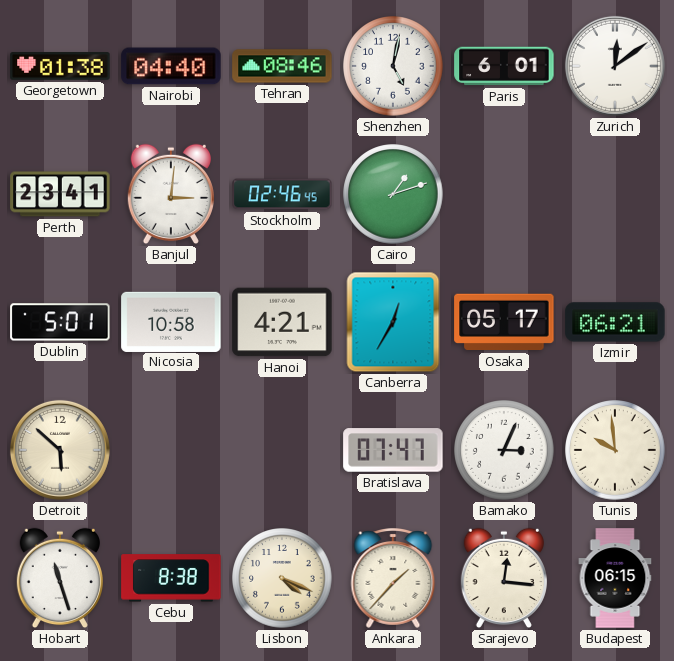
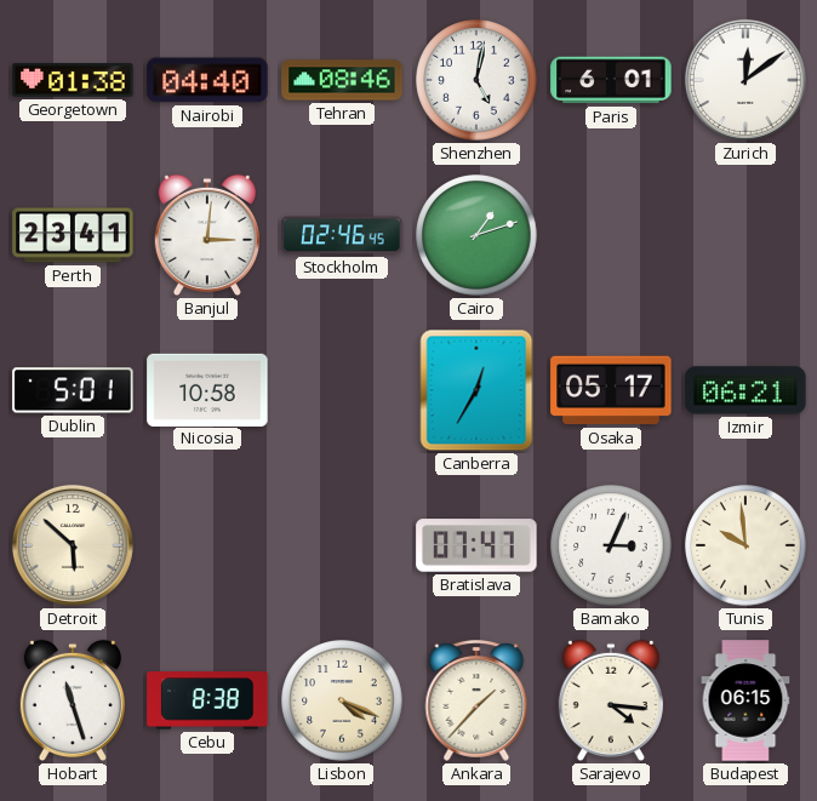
Hanoi: 4:21 -> none
Sarajevo: 12:16 -> 4:16
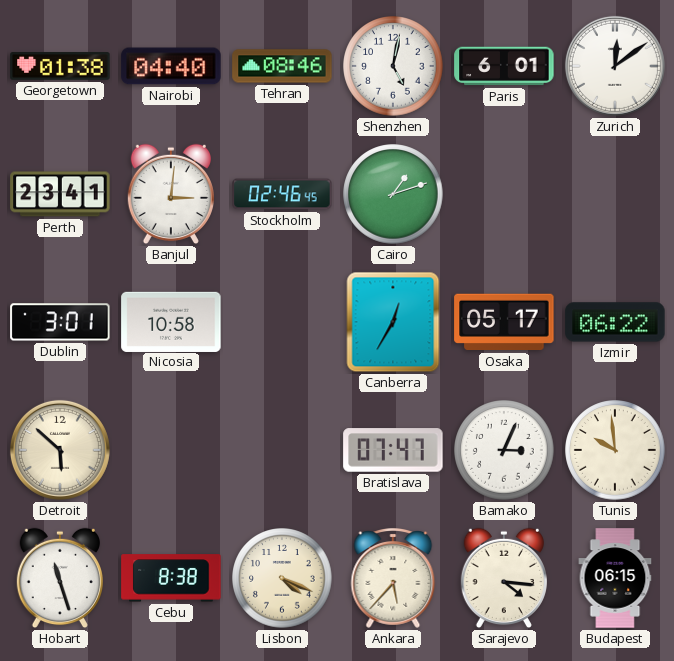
Dublin: 5:01 -> 3:01
Izmir: 06:21 -> 06:22
Ankara: 1:37 -> 5:37
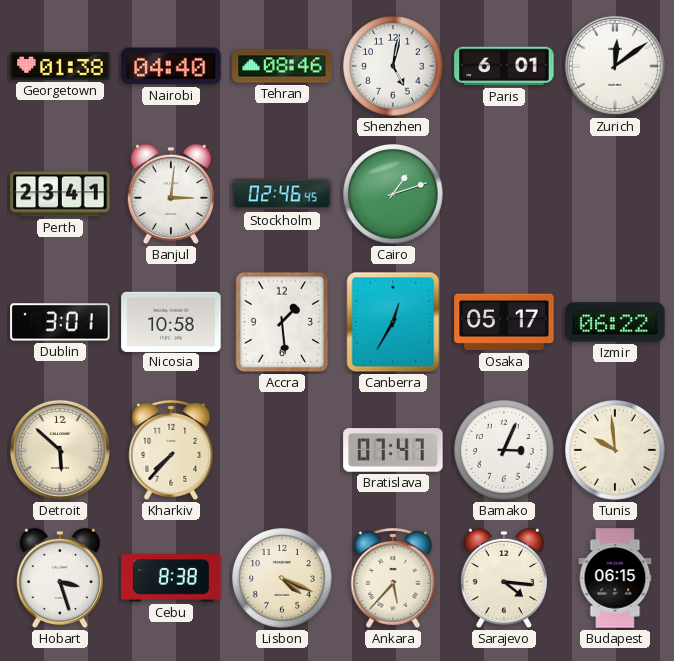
Accra: none -> 1:29
Kharkiv: none -> 7:37
Hobart: 11:27 -> 3:27
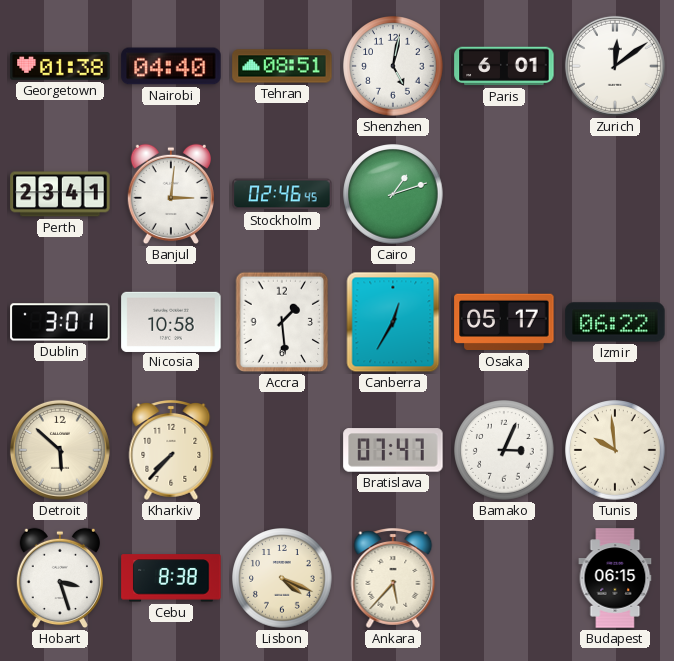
Tehran: 08:46 -> 08:51
Sarajevo: 4:16 -> none
